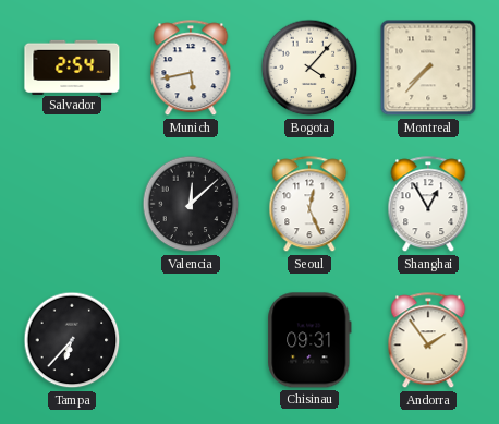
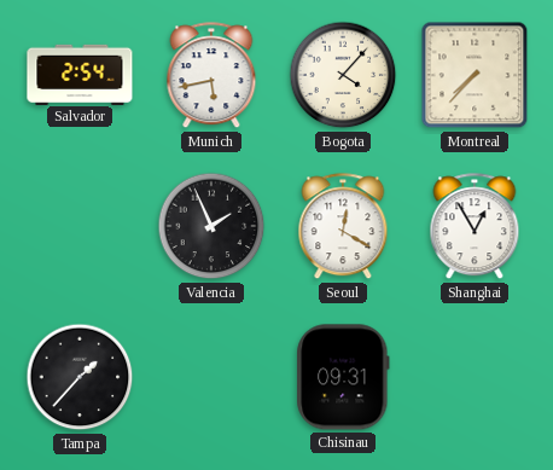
Valencia: 12:08 -> 1:56
Seoul: 12:26 -> 12:20
Tampa: 6:37 -> 1:37
Andorra: 1:54 -> none
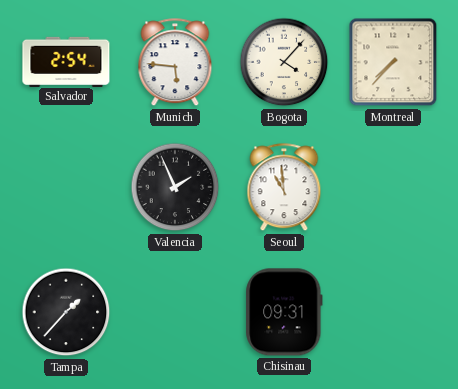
Munich: 5:43 -> 5:46
Seoul: 12:20 -> 10:59
Shanghai: 12:55 -> none
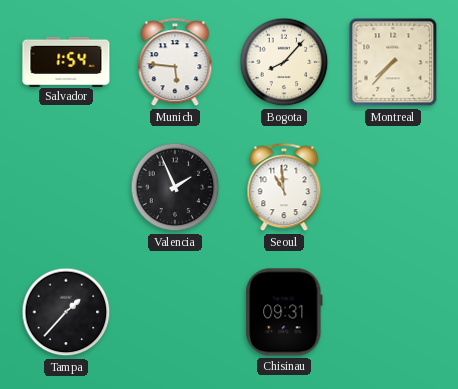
Salvador: 2:54 -> 1:54
Bogota: 4:07 -> 8:07
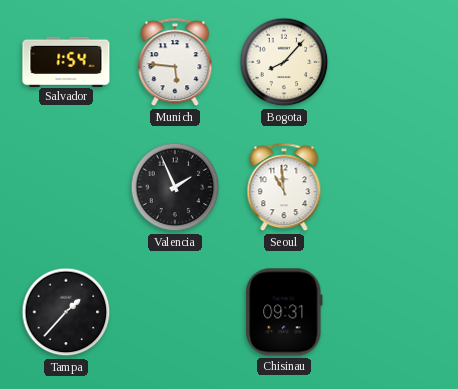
Montreal: 7:37 -> none
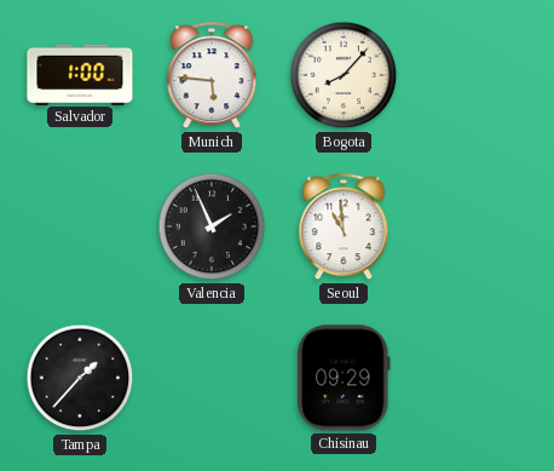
Salvador: 1:54 -> 1:00
Chisinau: 09:31 -> 09:29
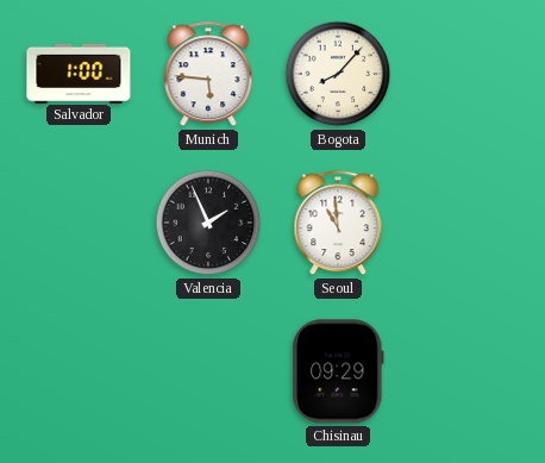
Tampa: 1:37 -> none
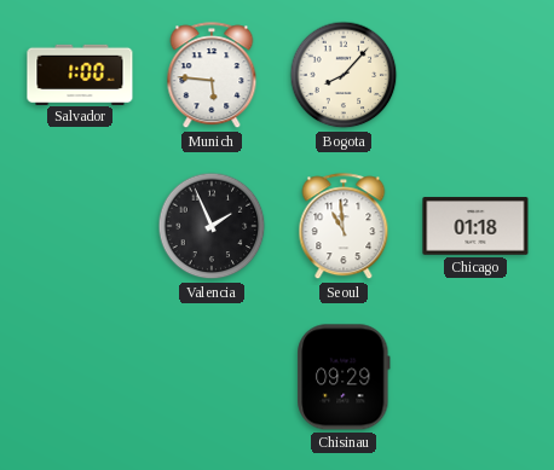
Chicago: none -> 01:18
